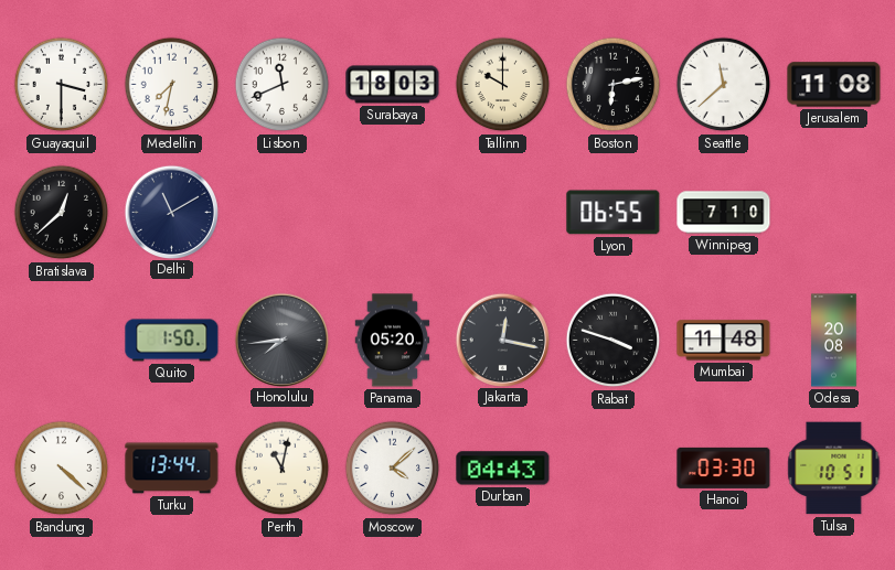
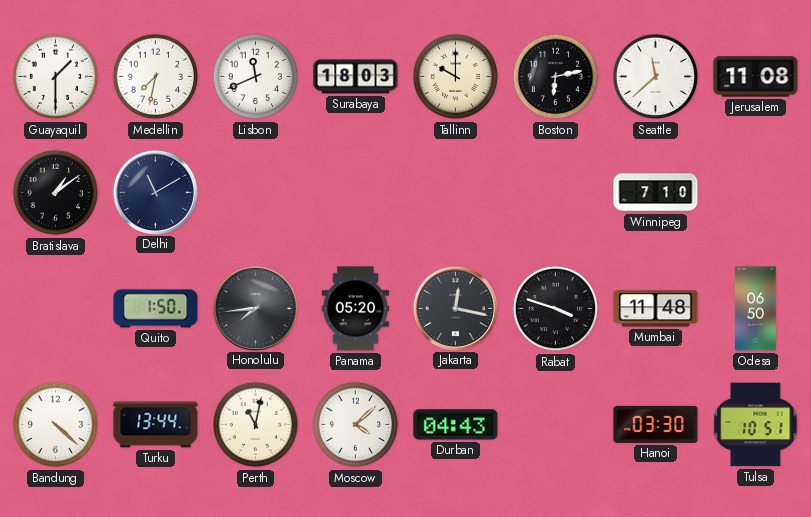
Guayaquil: 3:30 -> 1:30
Bratislava: 12:38 -> 1:09
Lyon: 06:55 -> none
Odesa: 20:08 -> 06:50
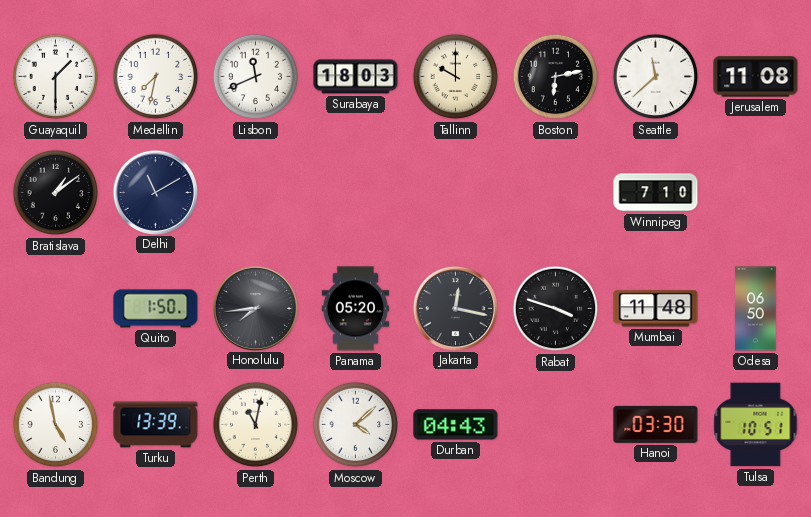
Bandung: 4:22 -> 4:58
Turku: 13:44 -> 13:39
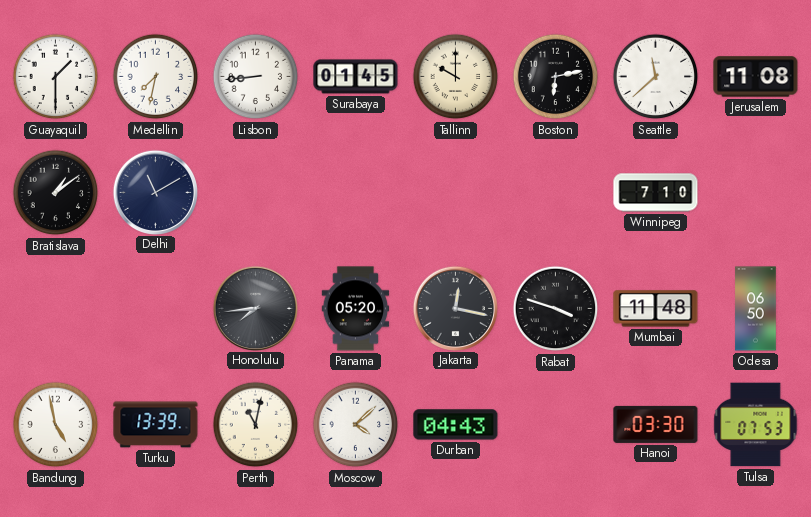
Lisbon: 11:41 -> 8:44
Surabaya: 18:03 -> 01:45
Quito: 1:50 -> none
Tulsa: 10:51 -> 07:53
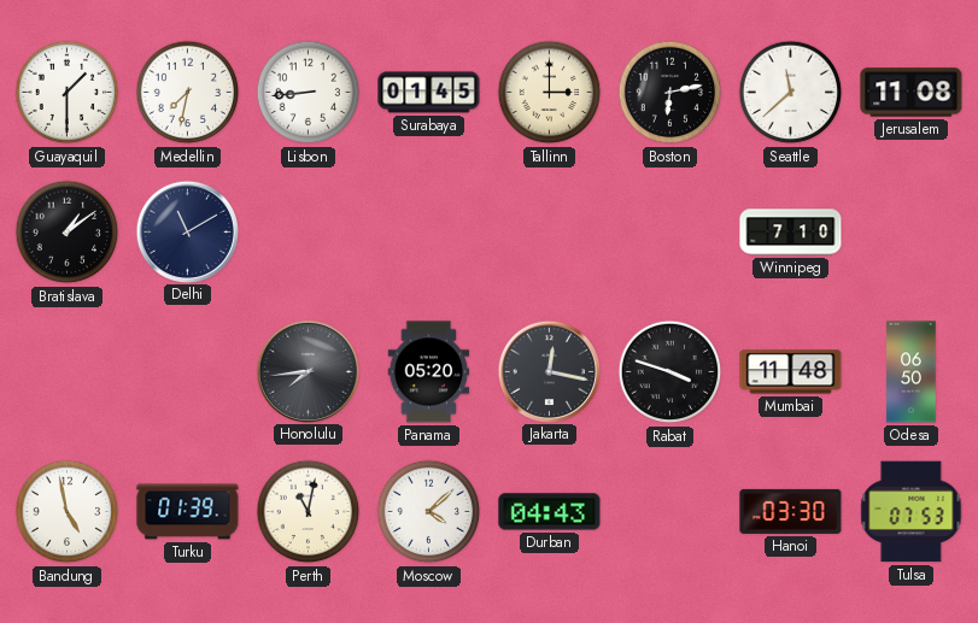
Tallinn: 10:00 -> 3:00
Turku: 13:39 -> 01:39
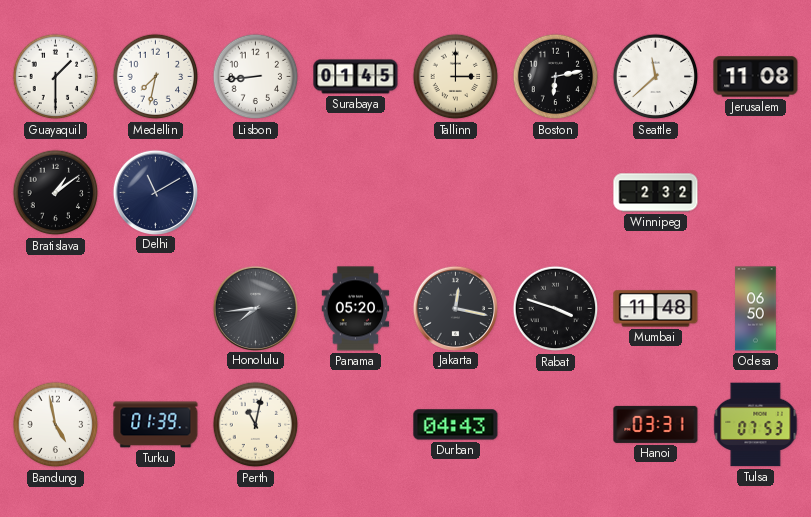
Winnipeg: 7:10 -> 2:32
Moscow: 4:08 -> none
Hanoi: 03:30 -> 03:31
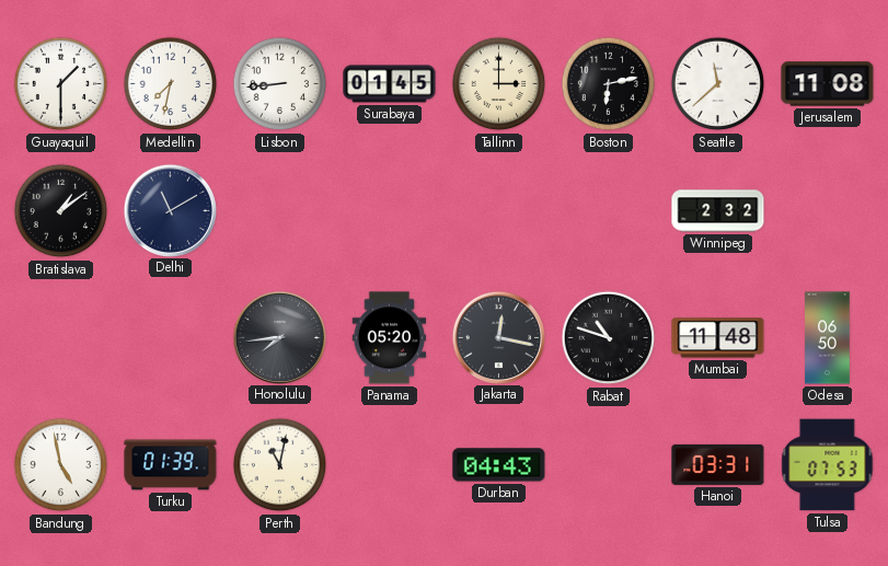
Rabat: 3:48 -> 10:48
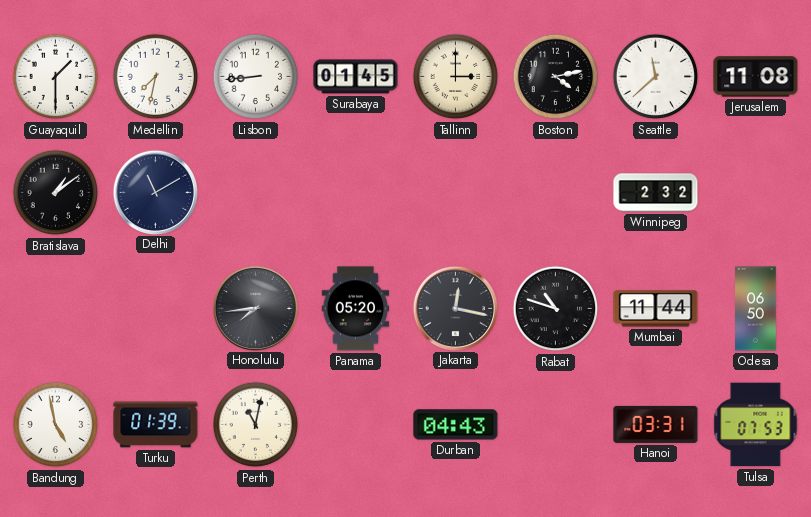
Boston: 6:13 -> 4:13
Mumbai: 11:48 -> 11:44
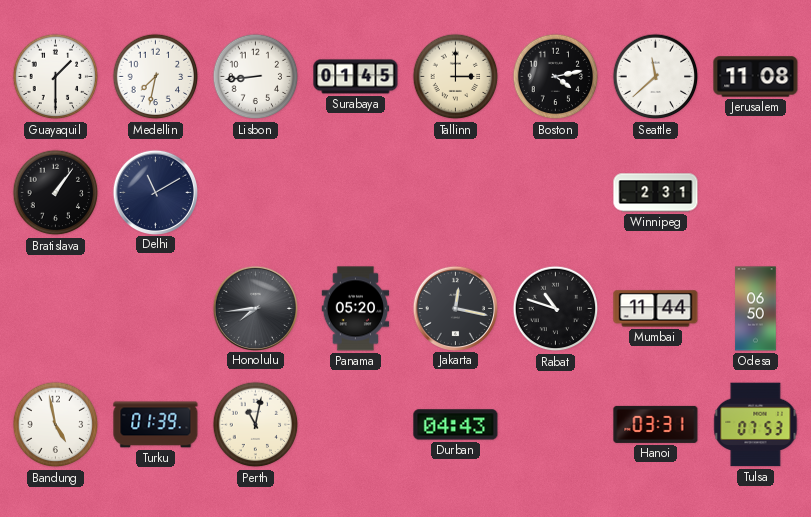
Bratislava: 1:09 -> 1:06
Winnipeg: 2:32 -> 2:31
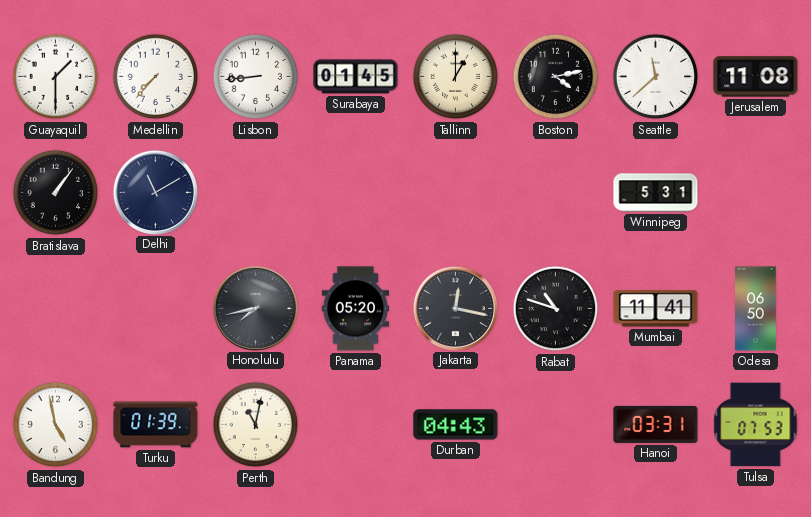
Medellin: 7:32 -> 7:37
Tallinn: 3:00 -> 1:00
Winnipeg: 2:31 -> 5:31
Honolulu: 7:44 -> 7:43
Mumbai: 11:44 -> 11:41
